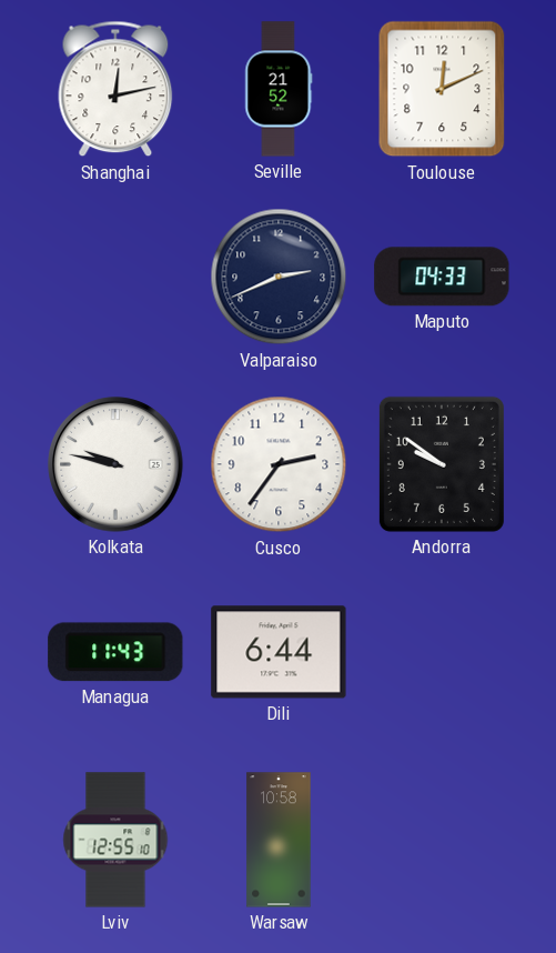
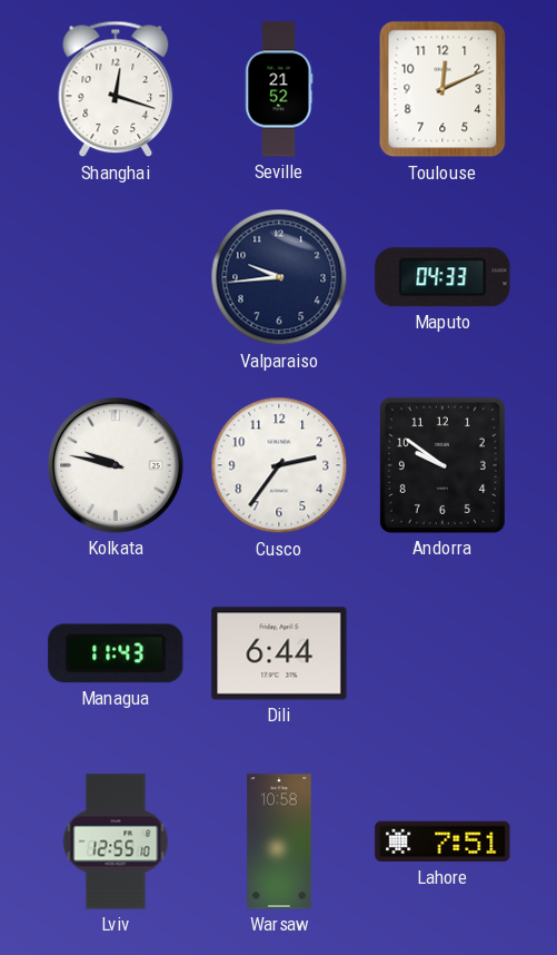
Shanghai: 12:13 -> 12:18
Valparaiso: 2:41 -> 9:44
Lahore: none -> 7:51
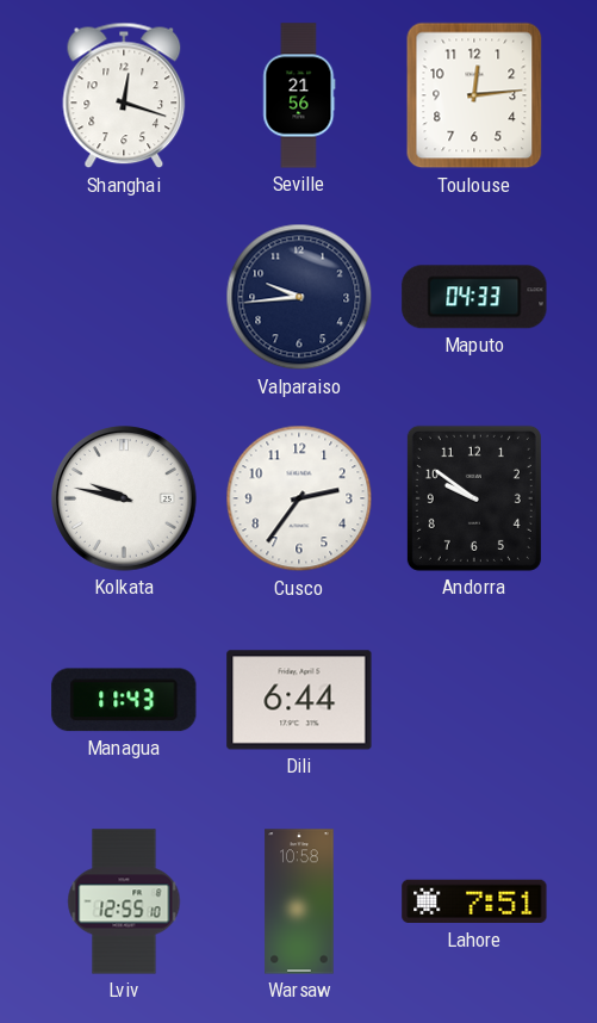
Seville: 21:52 -> 21:56
Toulouse: 12:11 -> 12:14
